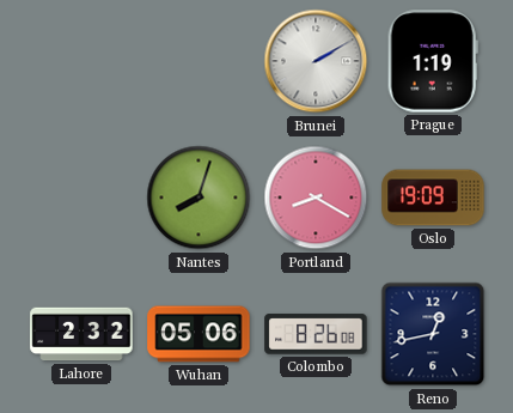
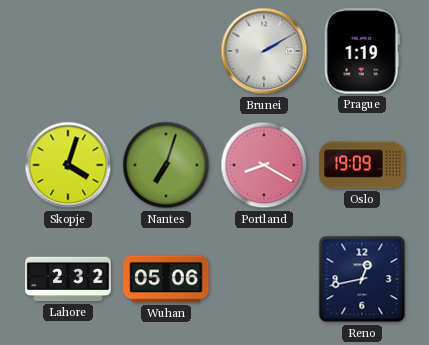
Skopje: none -> 4:03
Nantes: 8:03 -> 7:03
Colombo: 8:26 -> none
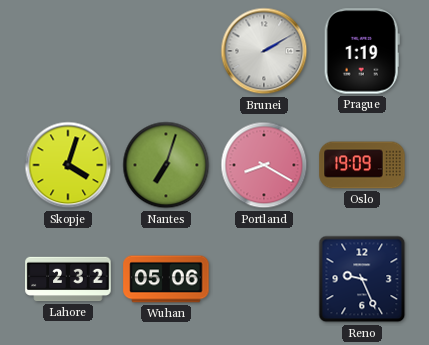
Reno: 12:43 -> 9:26
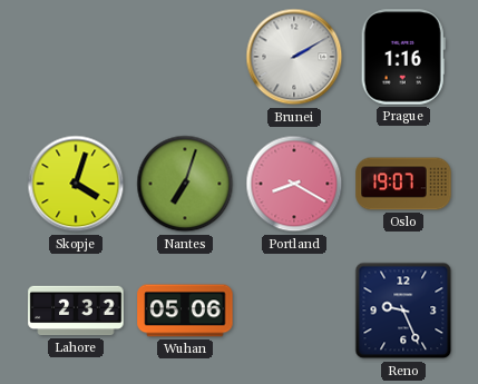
Prague: 1:19 -> 1:16
Oslo: 19:09 -> 19:07
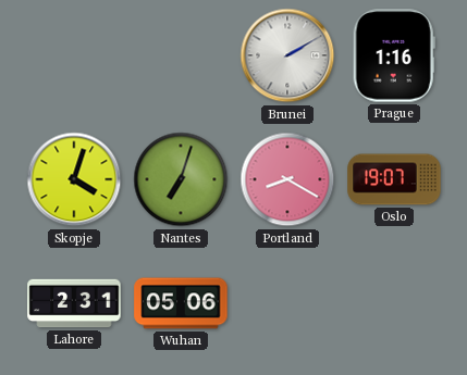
Lahore: 2:32 -> 2:31
Reno: 9:26 -> none
